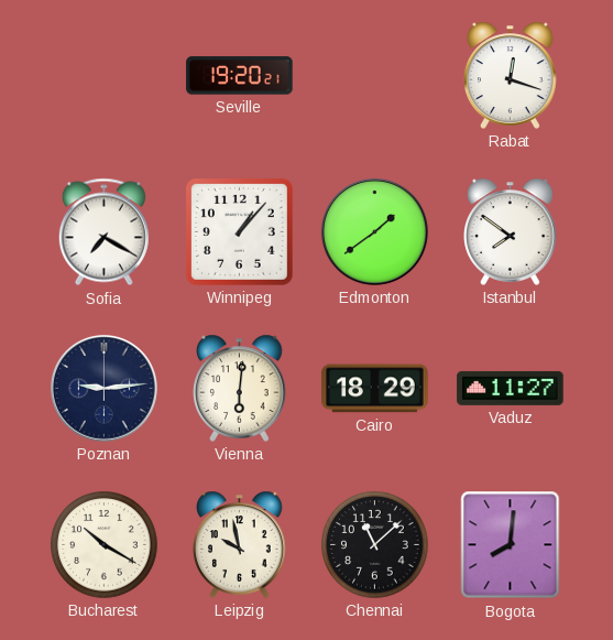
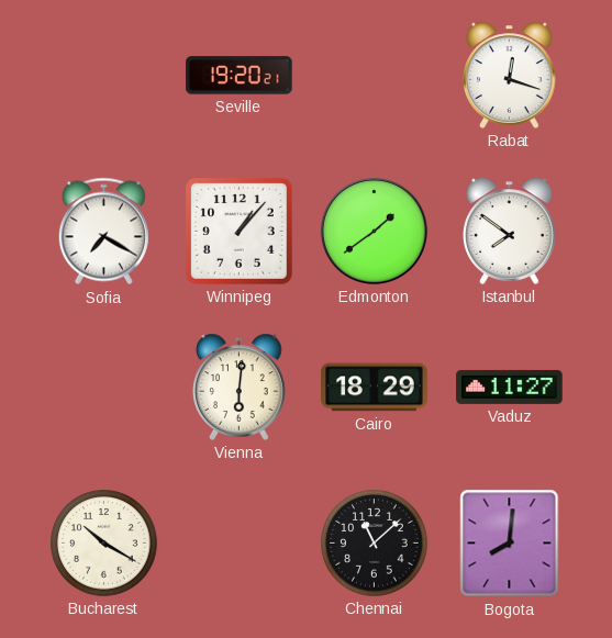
Poznan: 9:14 -> none
Leipzig: 9:58 -> none
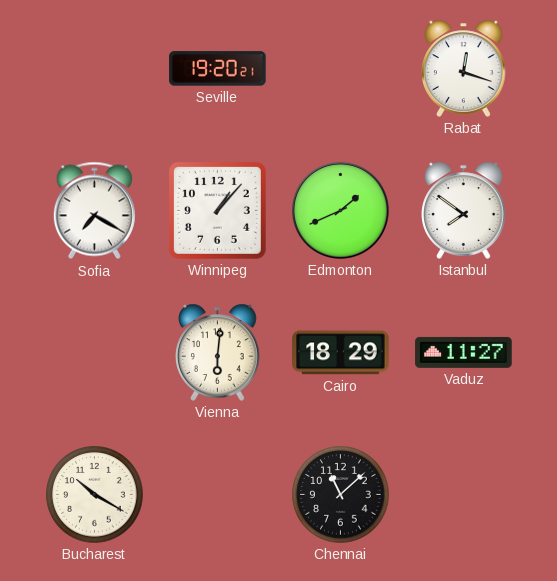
Edmonton: 1:39 -> 1:41
Bogota: 8:01 -> none
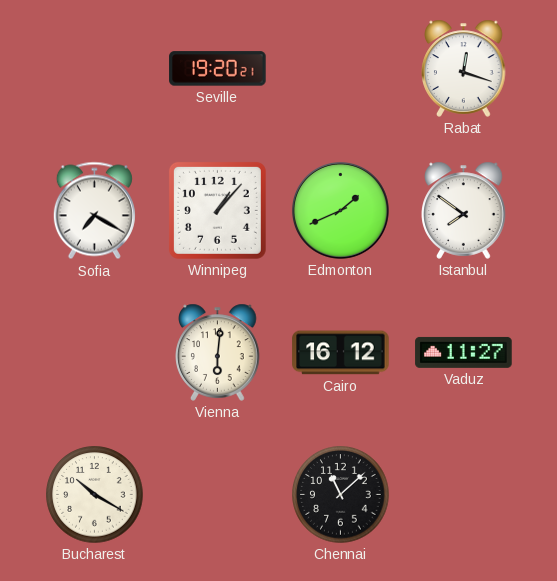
Cairo: 18:29 -> 16:12
